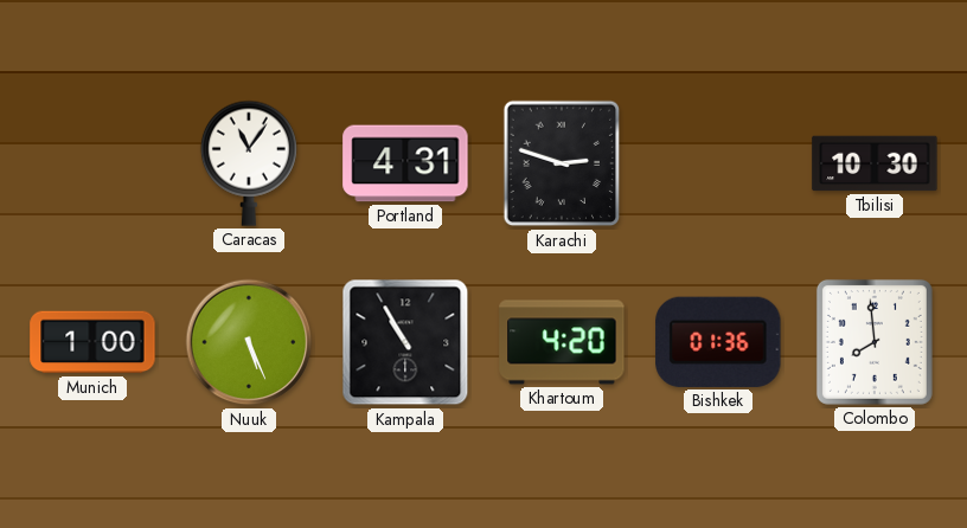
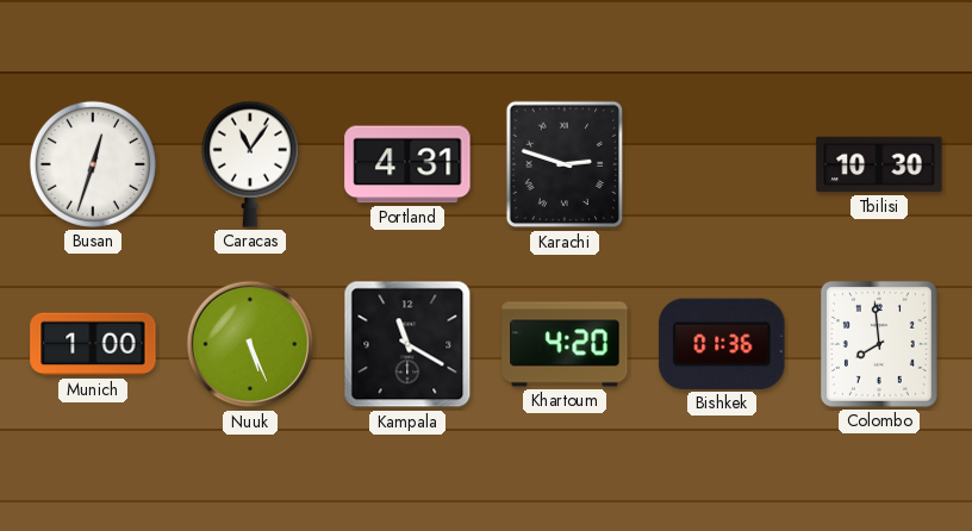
Busan: none -> 12:33
Kampala: 10:55 -> 11:20
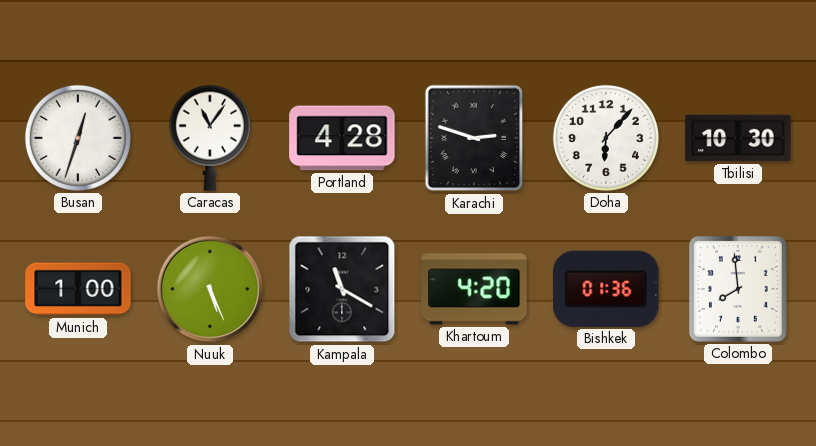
Portland: 4:31 -> 4:28
Doha: none -> 6:07
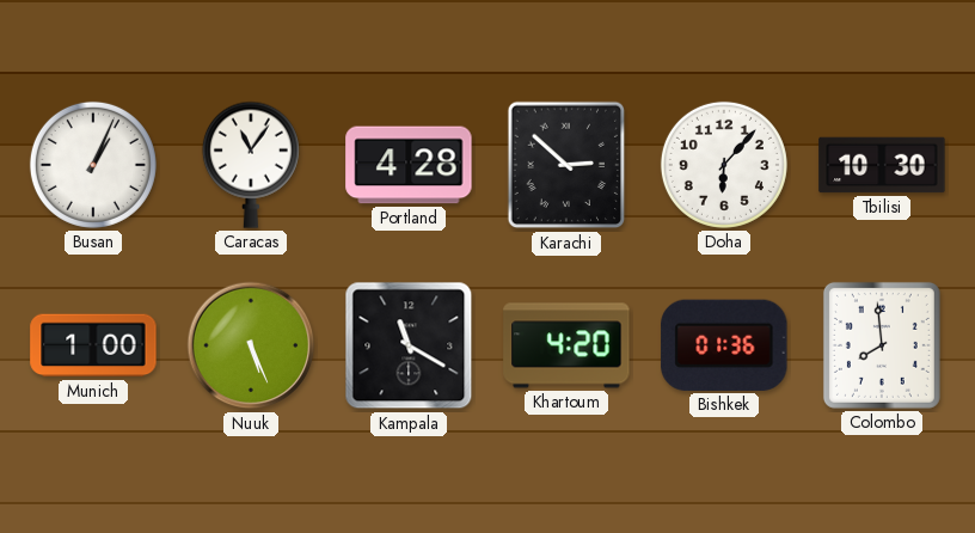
Busan: 12:33 -> 1:04
Karachi: 2:48 -> 2:52
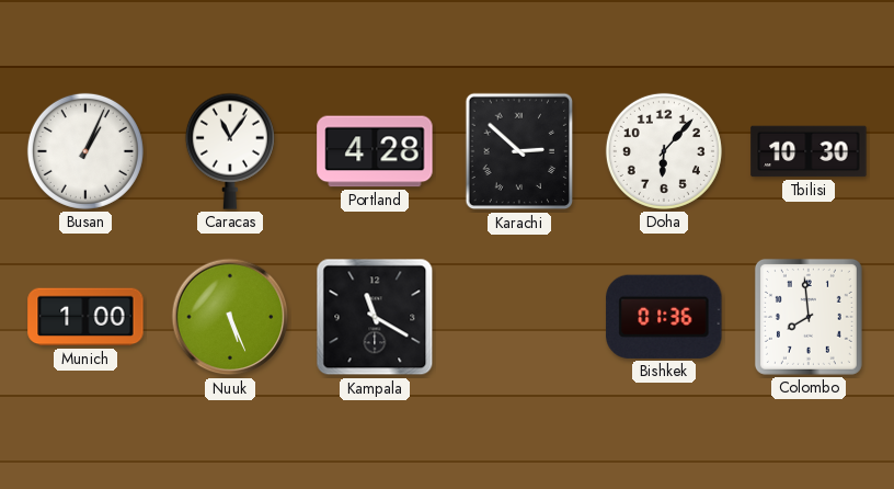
Khartoum: 4:20 -> none
